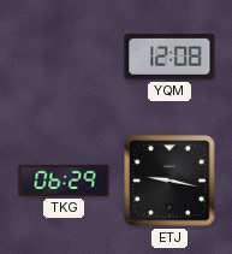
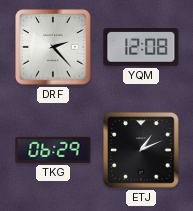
DRF: none -> 2:23
ETJ: 9:17 -> 1:11
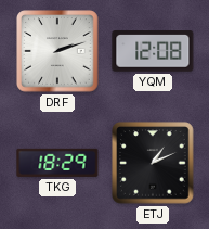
DRF: 2:23 -> 2:12
TKG: 06:29 -> 18:29
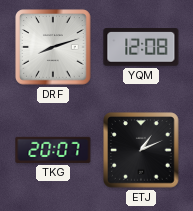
DRF: 2:12 -> 8:12
TKG: 18:29 -> 20:07
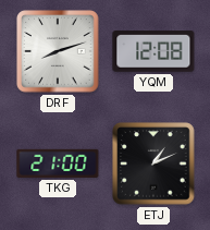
TKG: 20:07 -> 21:00
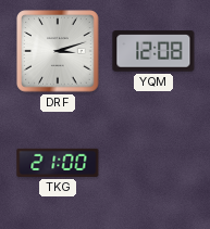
DRF: 8:12 -> 3:12
ETJ: 1:11 -> none
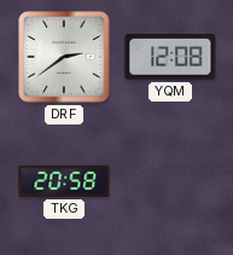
DRF: 3:12 -> 2:39
TKG: 21:00 -> 20:58
